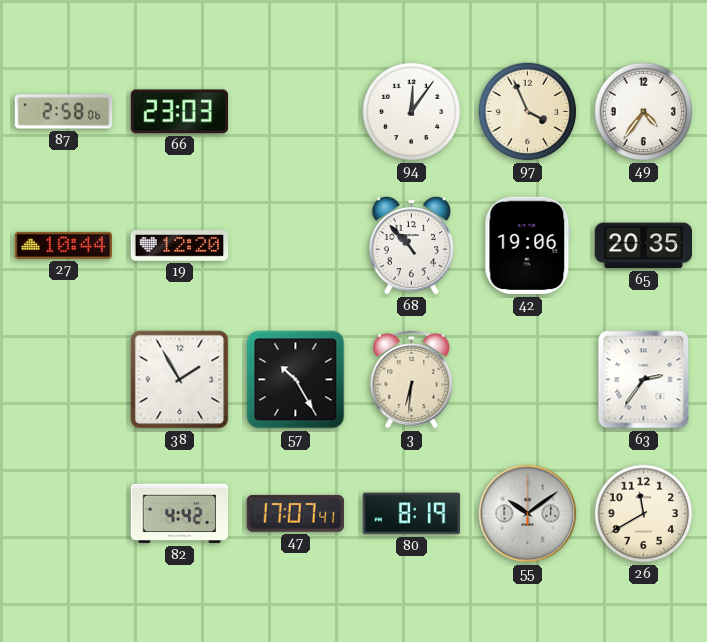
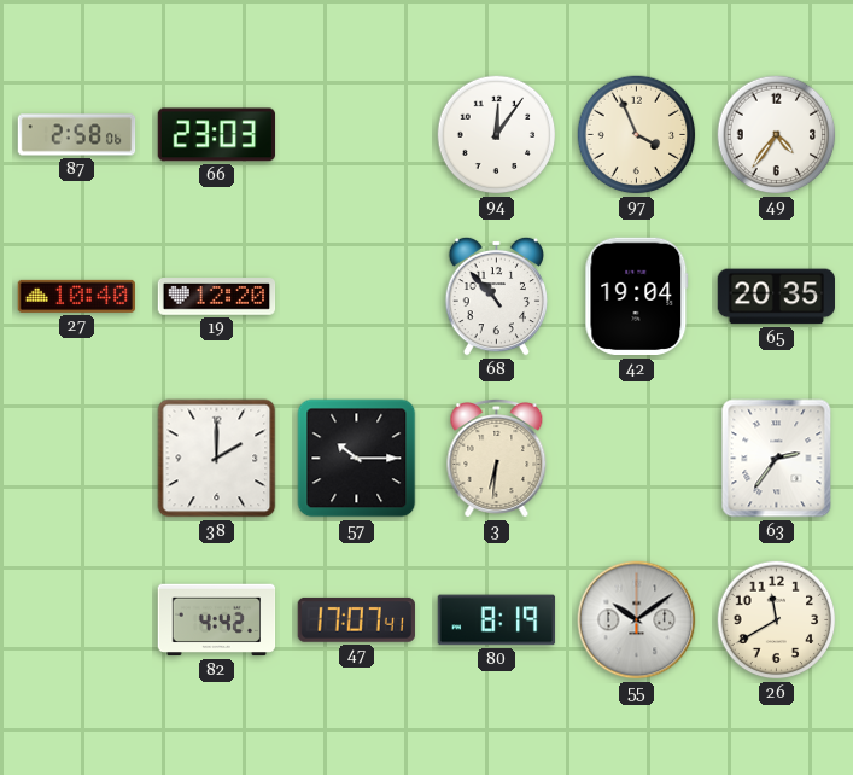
27: 10:44 -> 10:40
42: 19:06 -> 19:04
38: 1:55 -> 2:00
57: 10:25 -> 10:15
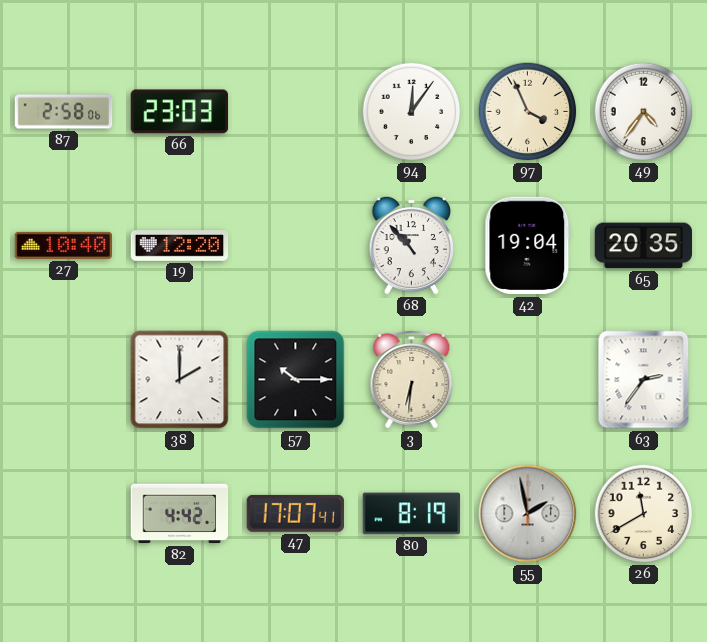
55: 10:09 -> 1:58
